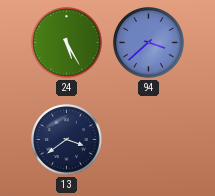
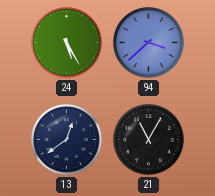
13: 3:39 -> 12:39
21: none -> 11:05
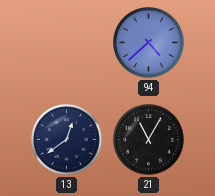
24: 5:25 -> none
94: 3:38 -> 4:38
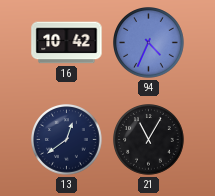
16: none -> 10:42
94: 4:38 -> 4:34
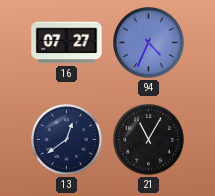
16: 10:42 -> 07:27
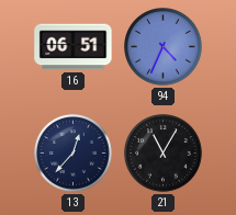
16: 07:27 -> 06:51
13: 12:39 -> 12:37
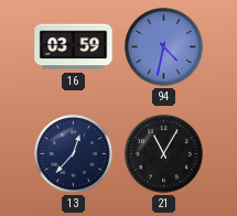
16: 06:51 -> 03:59
94: 4:34 -> 4:32
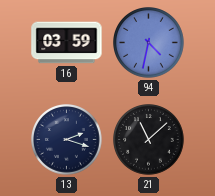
13: 12:37 -> 2:18
21: 11:05 -> 11:08
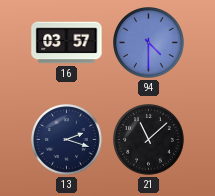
16: 03:59 -> 03:57
94: 4:32 -> 4:30
